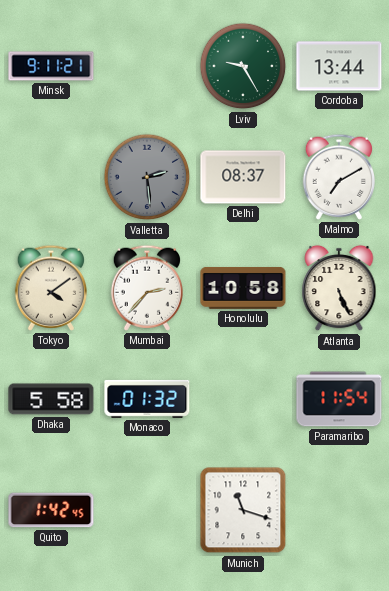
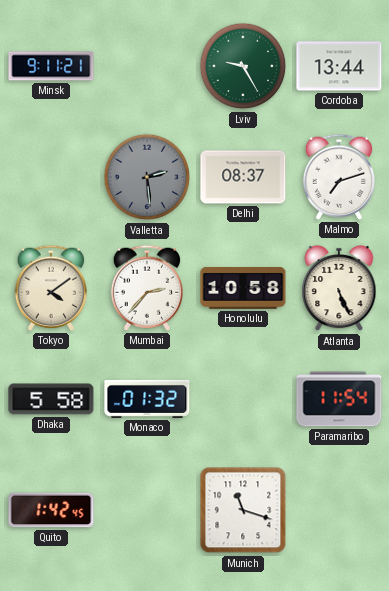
Malmo: 7:10 -> 7:12
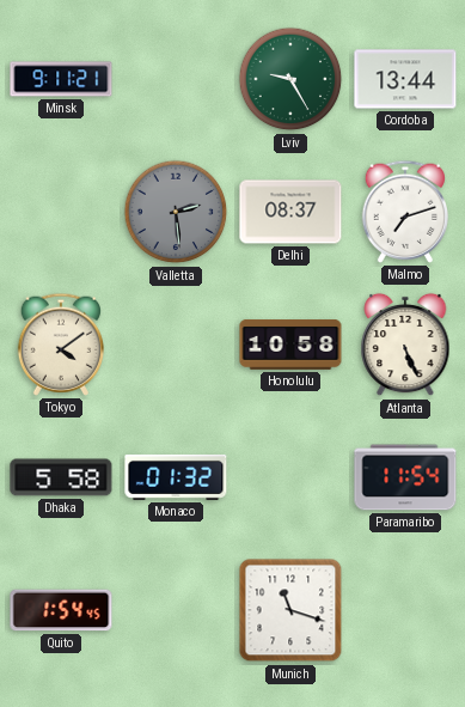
Mumbai: 2:37 -> none
Quito: 1:42 -> 1:54
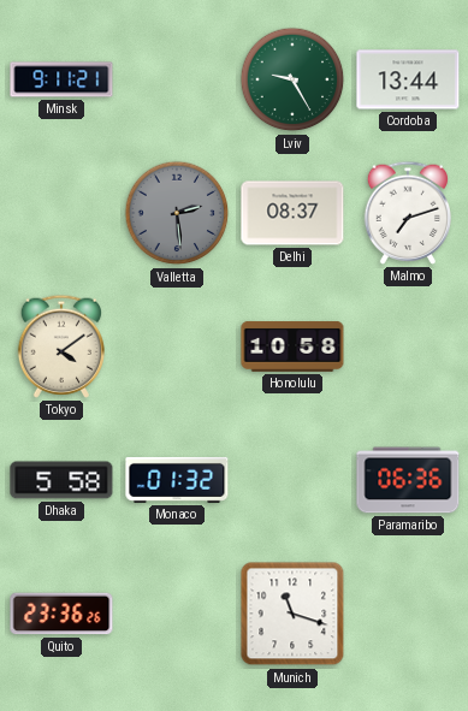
Atlanta: 5:26 -> none
Paramaribo: 11:54 -> 06:36
Quito: 1:54 -> 23:36
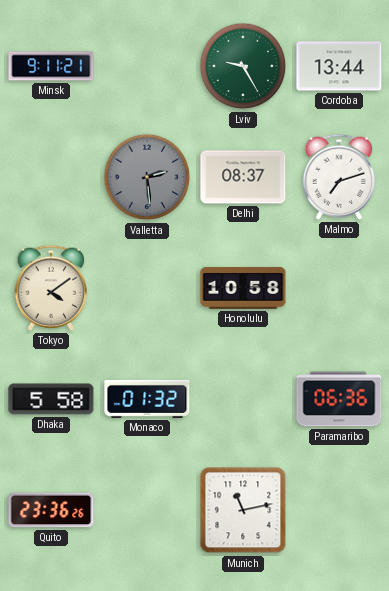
Munich: 11:18 -> 11:13
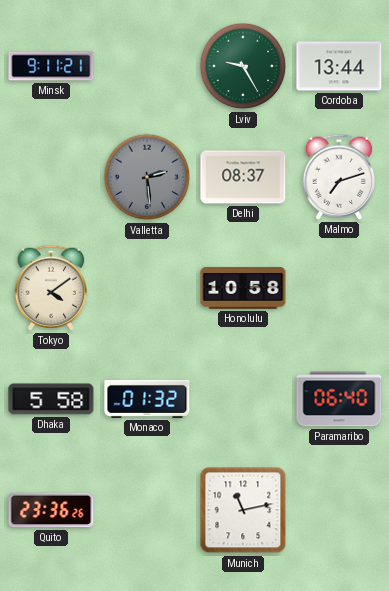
Paramaribo: 06:36 -> 06:40
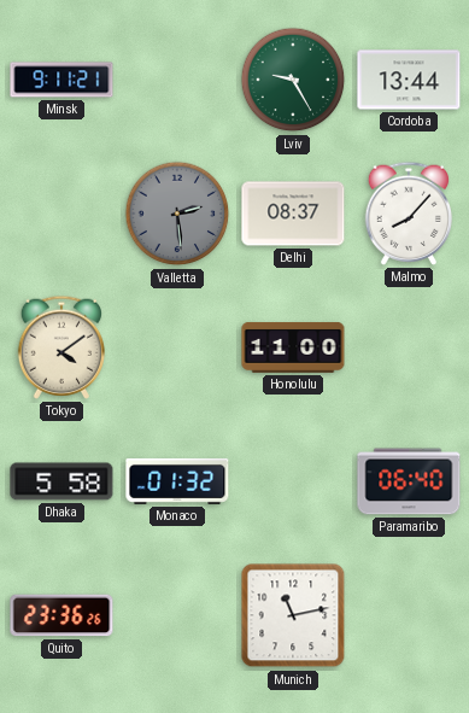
Malmo: 7:12 -> 8:07
Honolulu: 10:58 -> 11:00
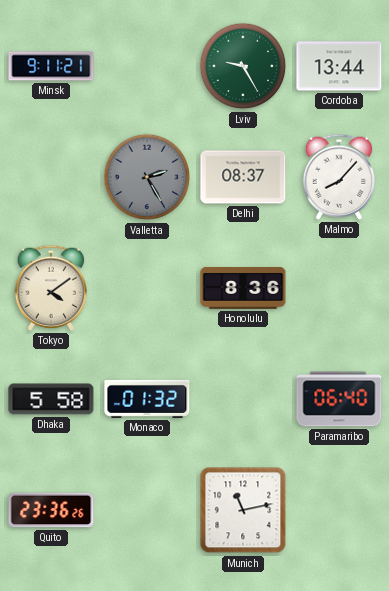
Valletta: 2:29 -> 2:25
Honolulu: 11:00 -> 8:36
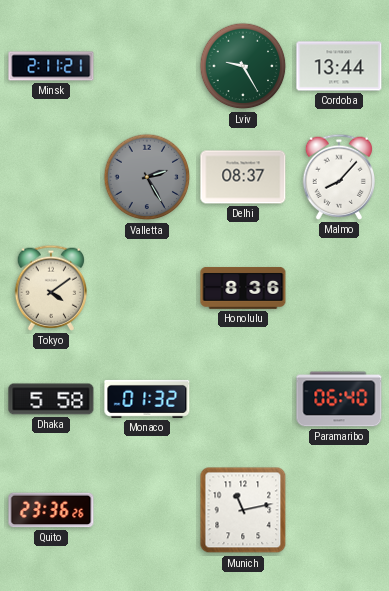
Minsk: 9:11 -> 2:11
